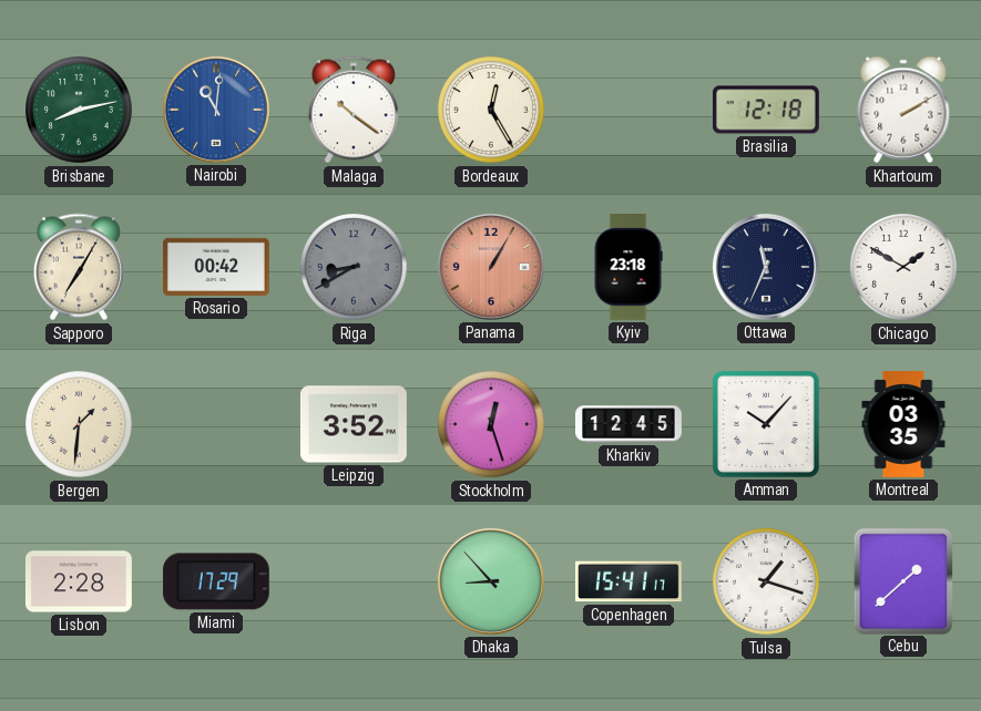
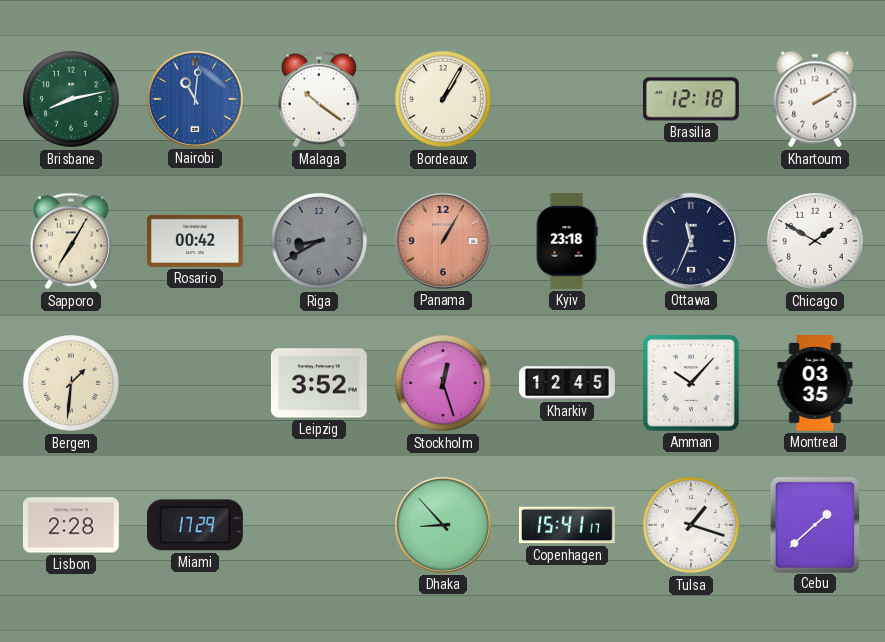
Bordeaux: 12:25 -> 1:05
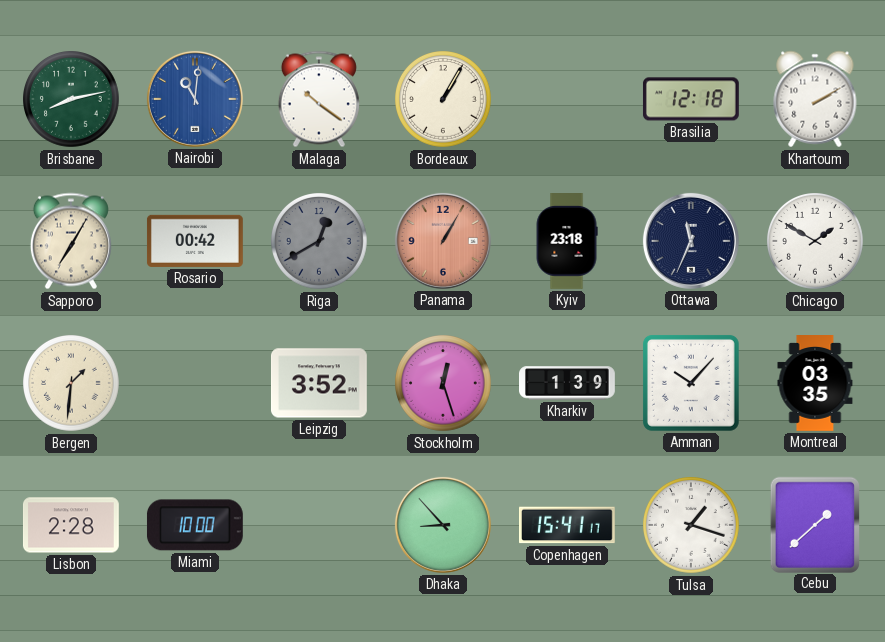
Riga: 8:40 -> 12:40
Kharkiv: 12:45 -> 1:39
Miami: 17:29 -> 10:00
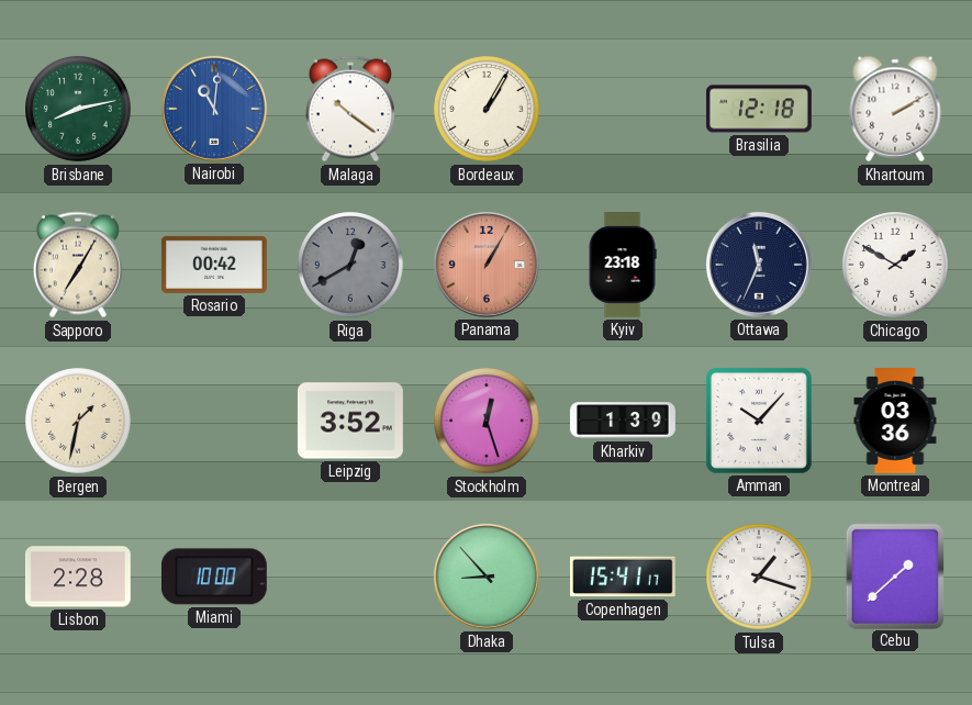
Bergen: 1:31 -> 1:32
Montreal: 03:35 -> 03:36
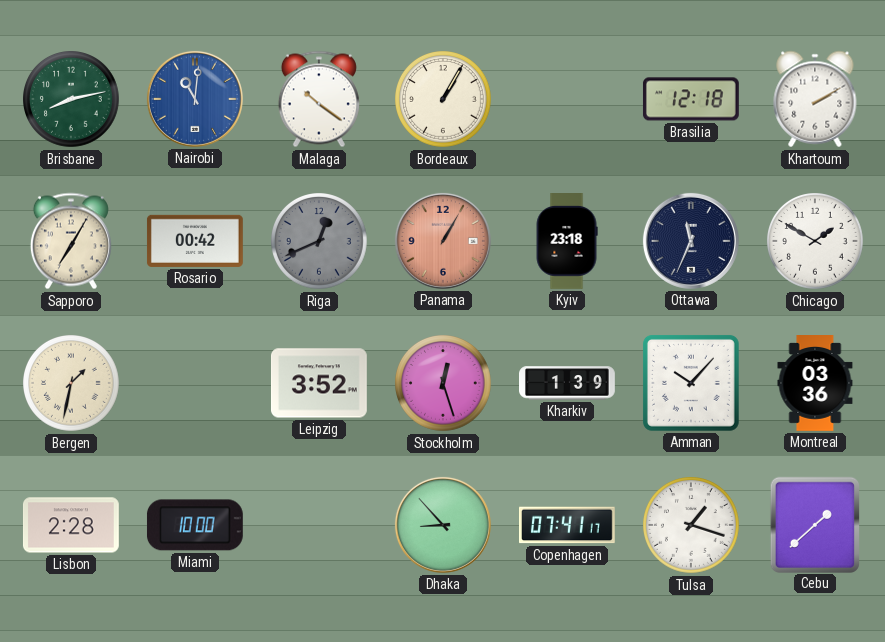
Riga: 12:40 -> 12:41
Copenhagen: 15:41 -> 07:41
